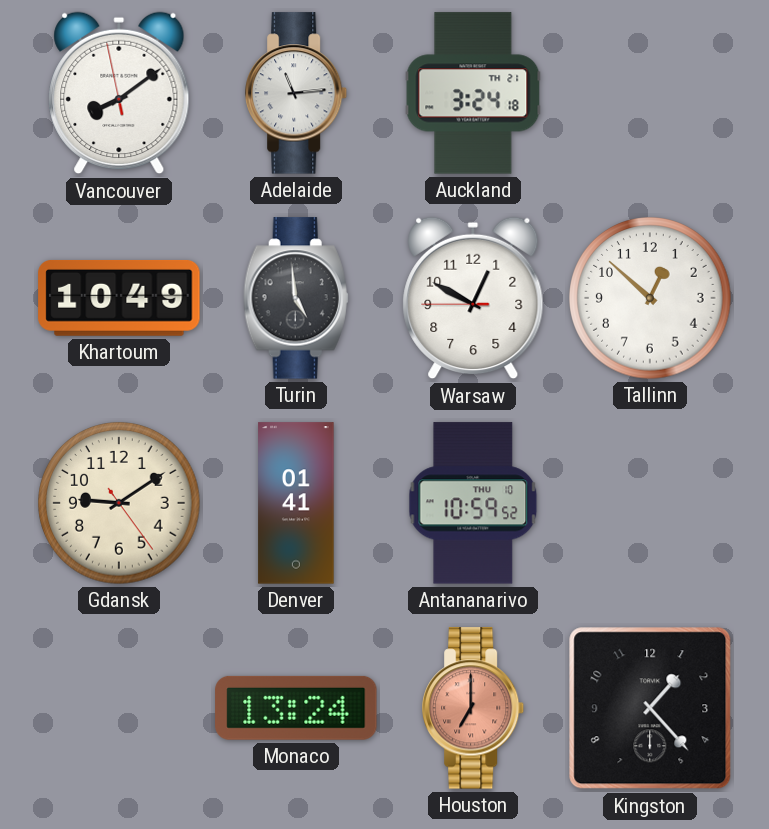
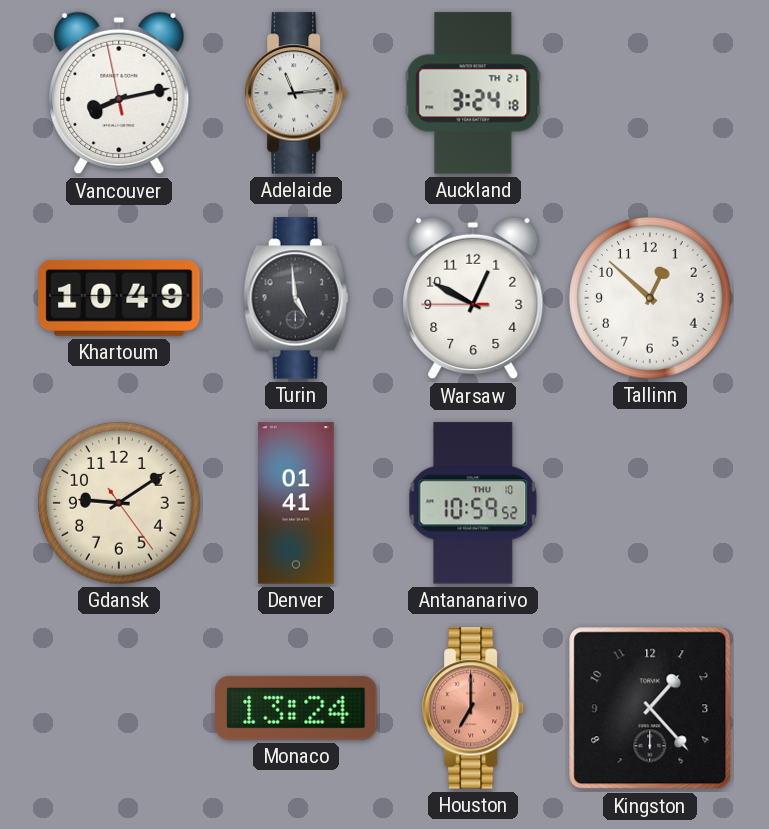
Vancouver: 8:08 -> 8:12
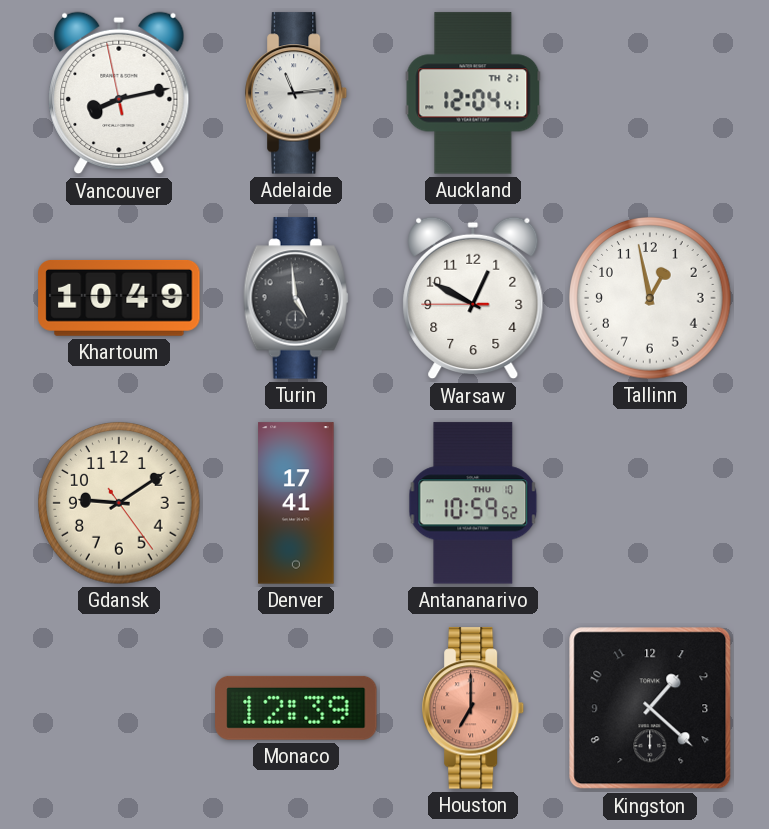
Auckland: 3:24 -> 12:04
Tallinn: 12:52 -> 12:58
Denver: 01:41 -> 17:41
Monaco: 13:24 -> 12:39
Kingston: 1:23 -> 1:22
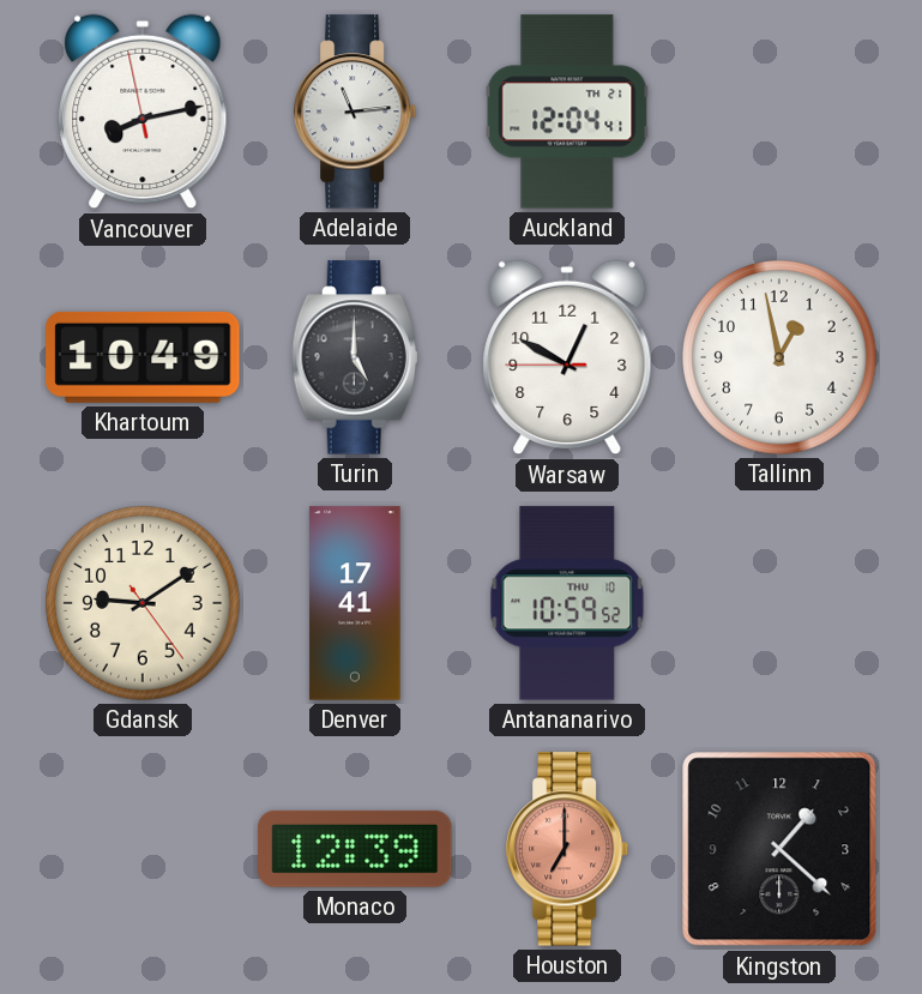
Turin: 4:59 -> 5:00
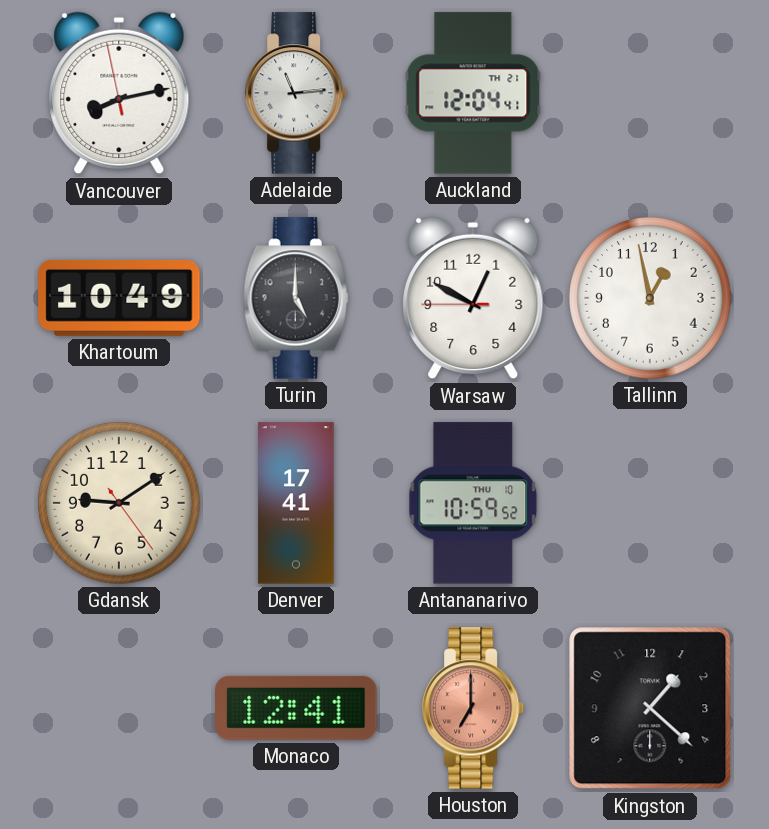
Monaco: 12:39 -> 12:41
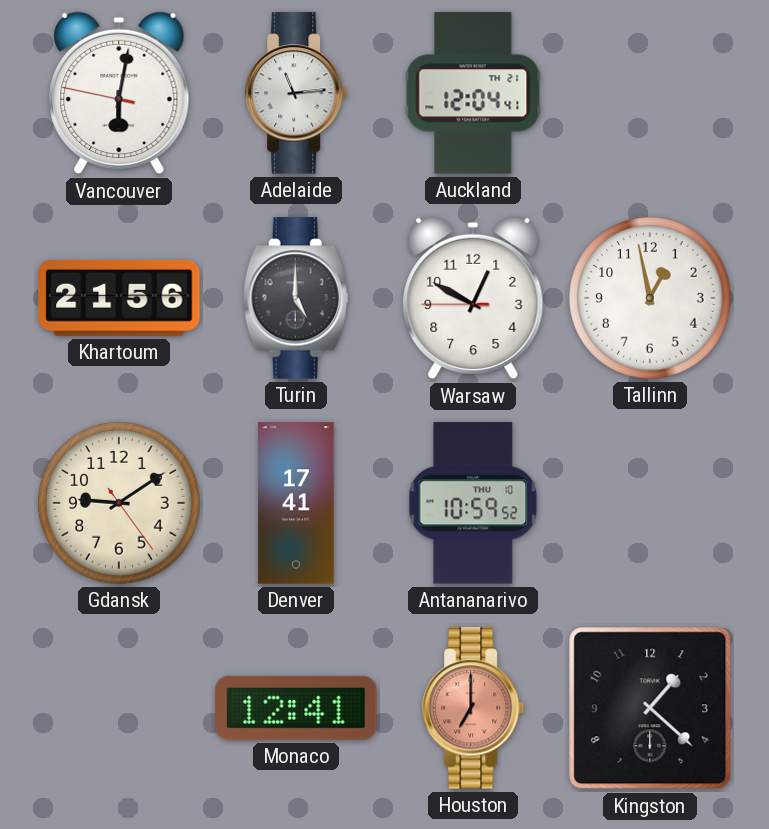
Vancouver: 8:12 -> 6:01
Khartoum: 10:49 -> 21:56
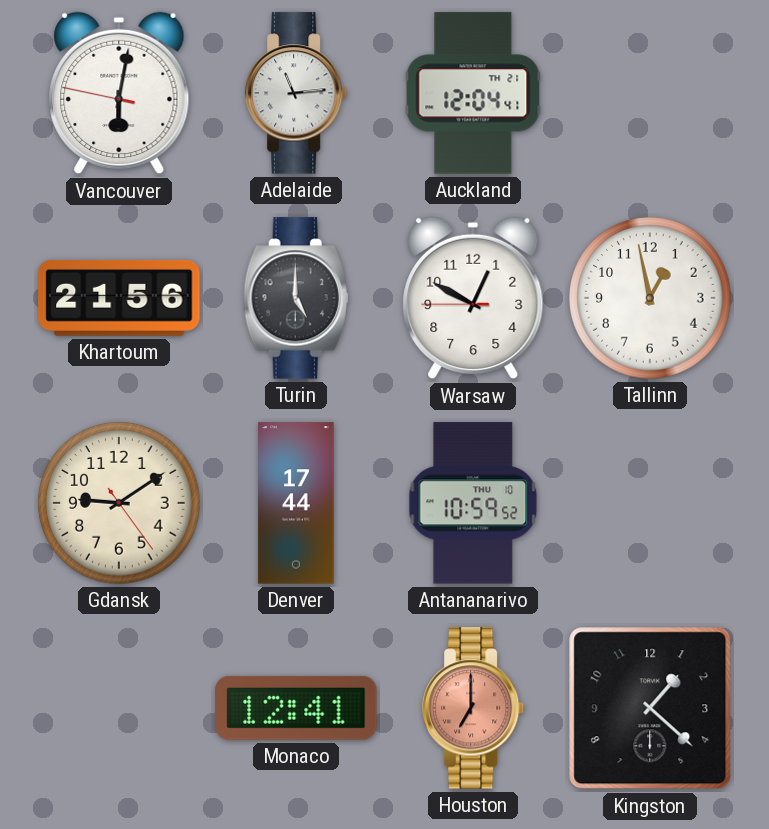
Denver: 17:41 -> 17:44
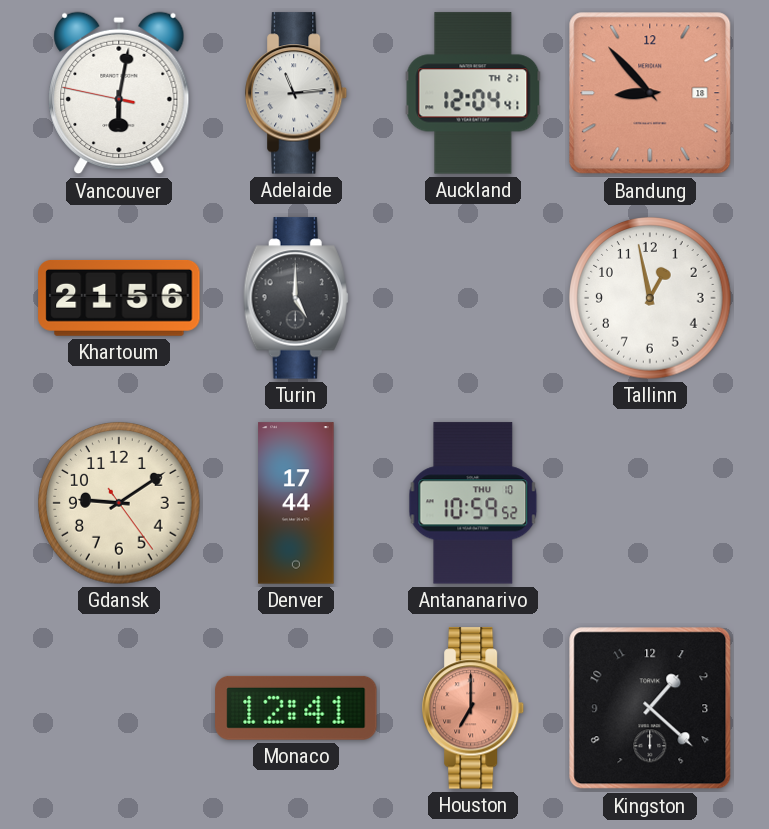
Bandung: none -> 8:53
Warsaw: 12:49 -> none
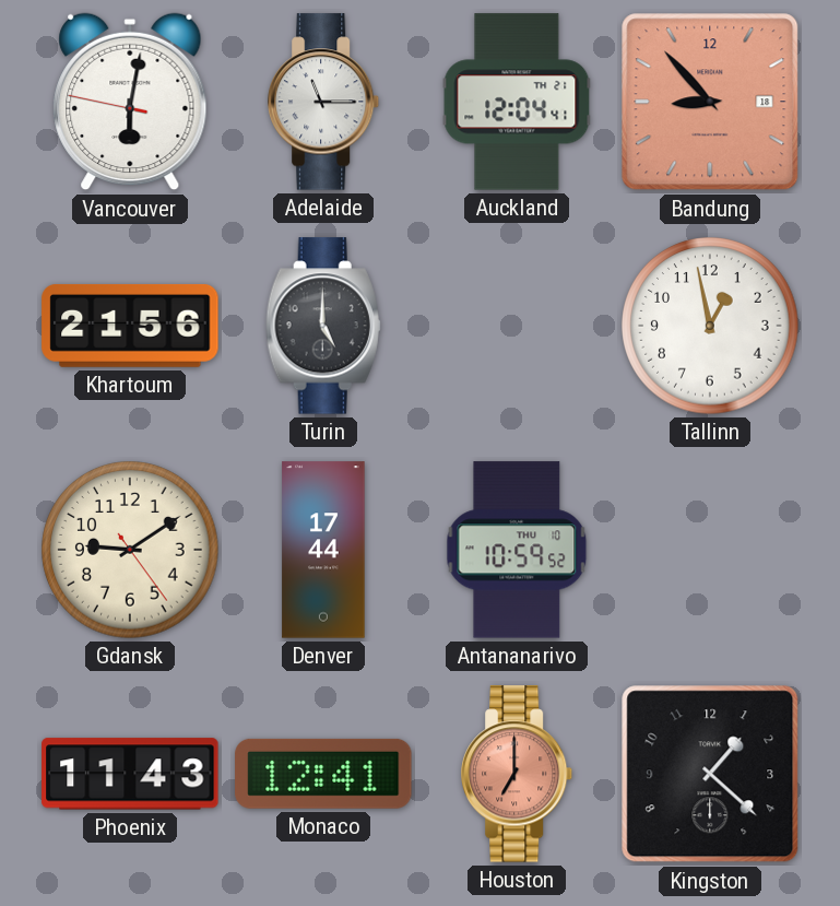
Adelaide: 11:14 -> 11:15
Phoenix: none -> 11:43
